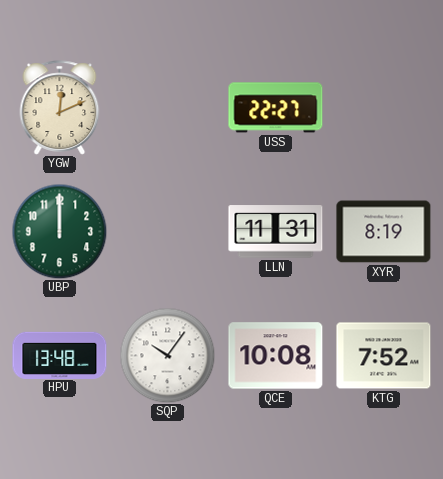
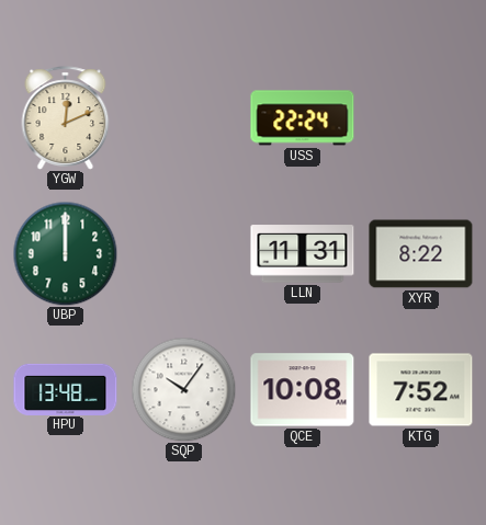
USS: 22:27 -> 22:24
XYR: 8:19 -> 8:22
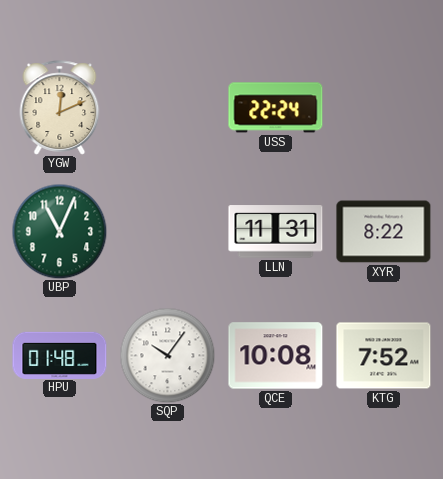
UBP: 12:00 -> 11:04
HPU: 13:48 -> 01:48
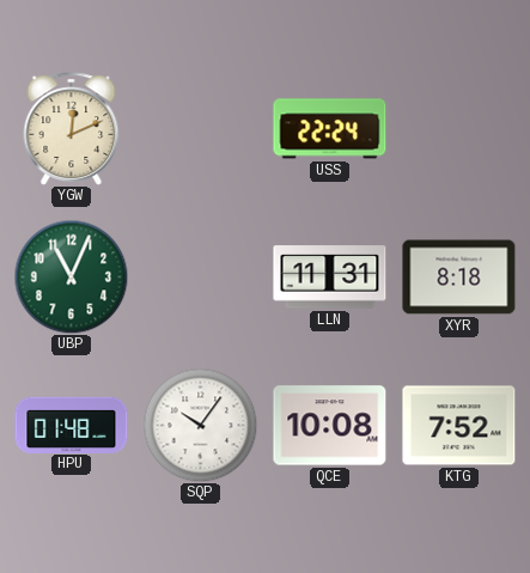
XYR: 8:22 -> 8:18
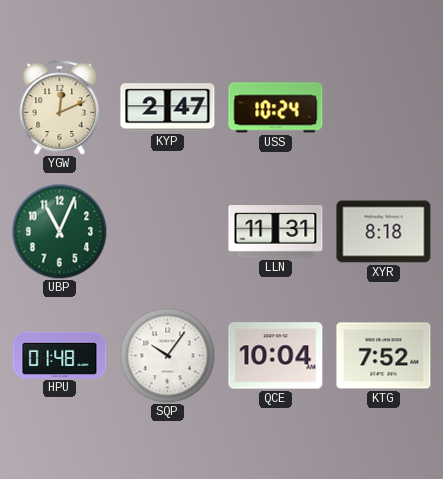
KYP: none -> 2:47
USS: 22:24 -> 10:24
QCE: 10:08 -> 10:04
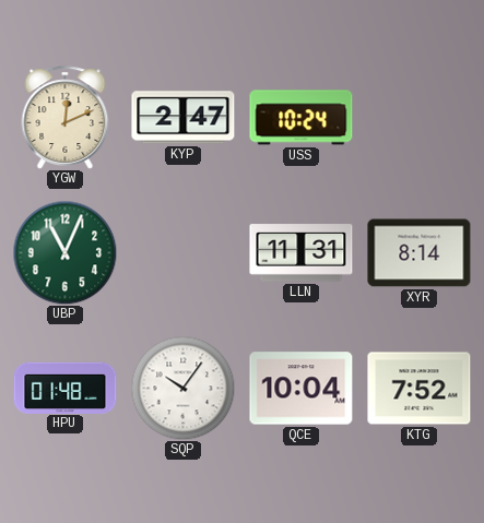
XYR: 8:18 -> 8:14
